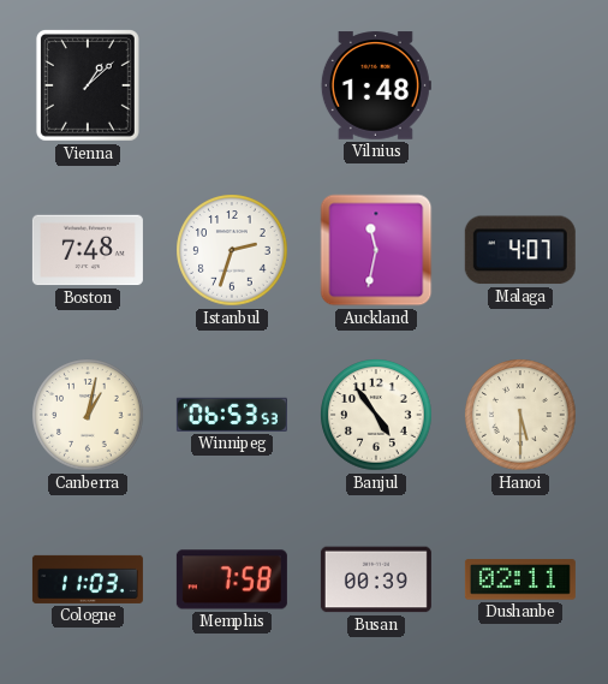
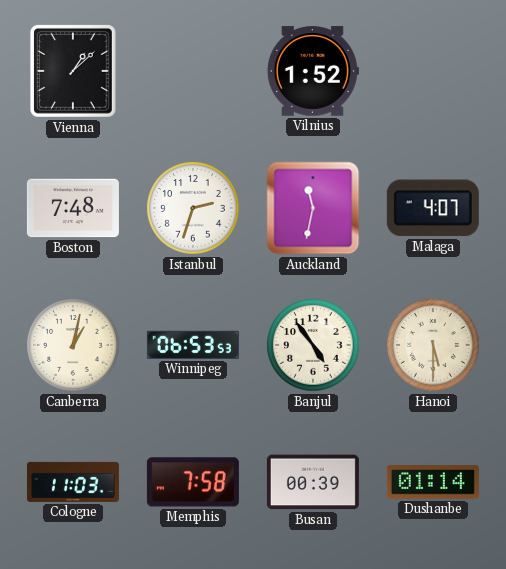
Vilnius: 1:48 -> 1:52
Dushanbe: 02:11 -> 01:14
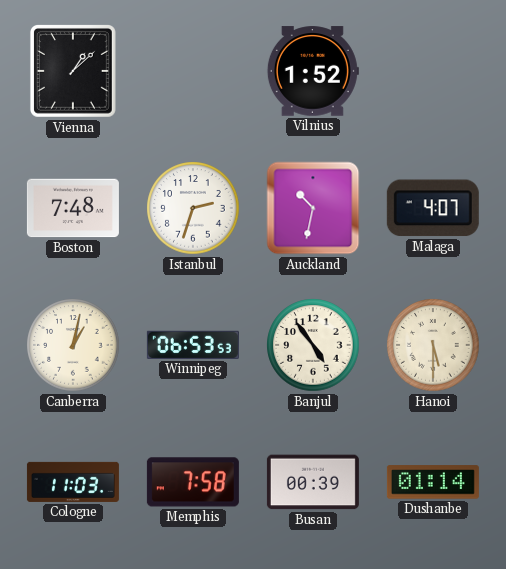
Auckland: 11:32 -> 10:32
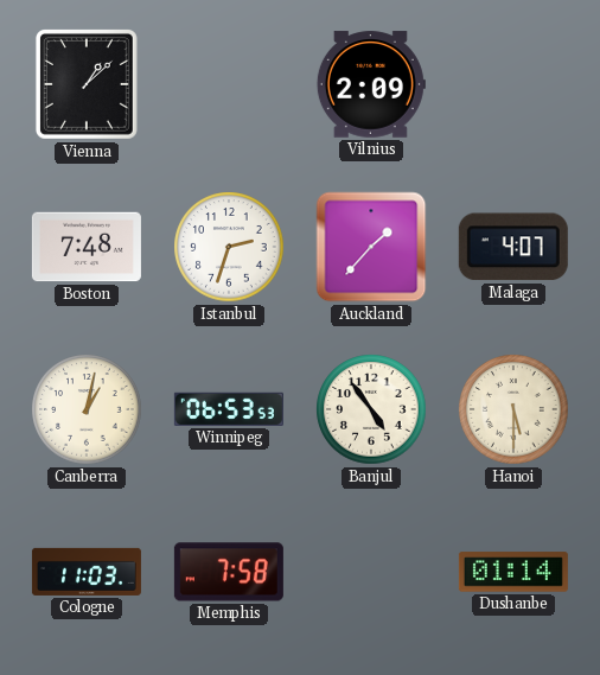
Vilnius: 1:52 -> 2:09
Auckland: 10:32 -> 1:37
Busan: 00:39 -> none
